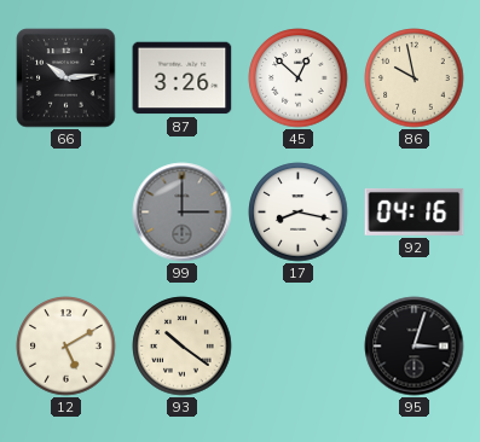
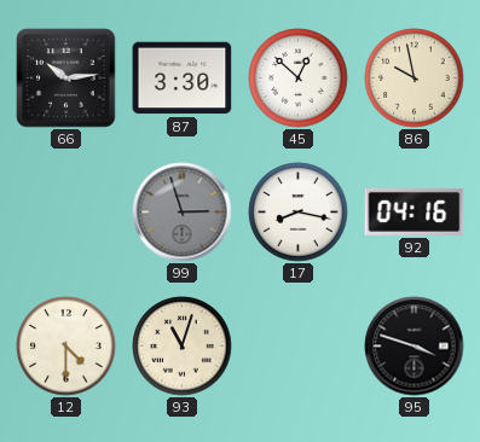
87: 3:26 -> 3:30
99: 3:00 -> 2:57
12: 5:10 -> 4:30
93: 10:21 -> 11:03
95: 3:03 -> 3:48
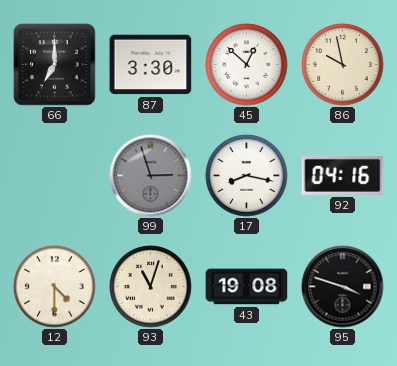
66: 10:14 -> 7:00
43: none -> 19:08
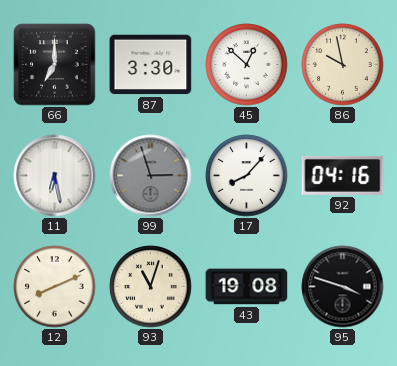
11: none -> 6:28
17: 8:17 -> 8:07
12: 4:30 -> 8:11
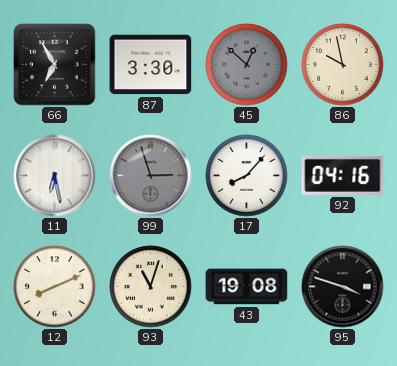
66: 7:00 -> 6:55
45 dial: white -> grey
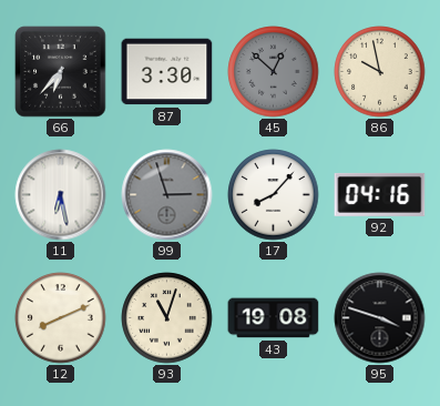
66: 6:55 -> 6:37
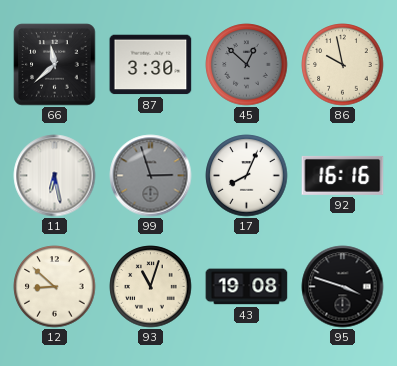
66: 6:37 -> 11:38
17: 8:07 -> 8:04
92: 04:16 -> 16:16
12: 8:11 -> 8:52
